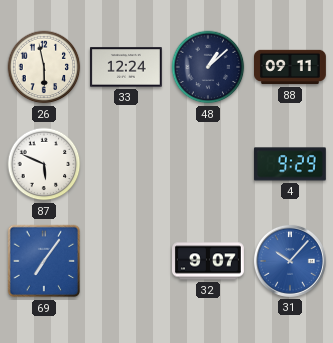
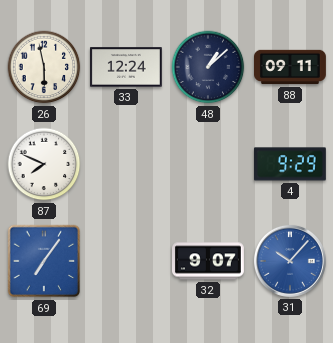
87: 5:49 -> 7:49
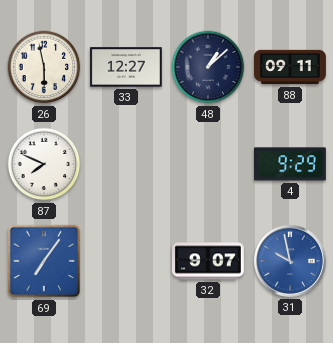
33: 12:24 -> 12:27
31: 10:07 -> 9:58
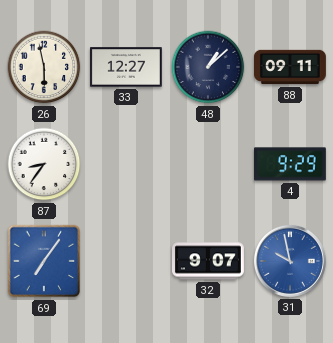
87: 7:49 -> 8:36
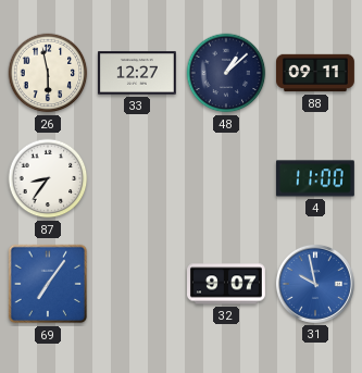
4: 9:29 -> 11:00
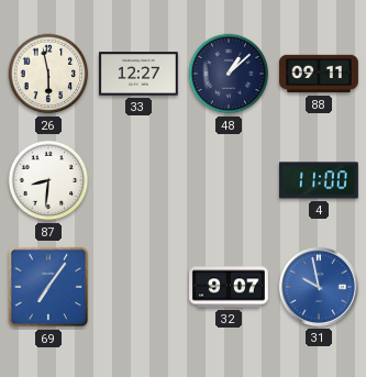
87: 8:36 -> 8:31
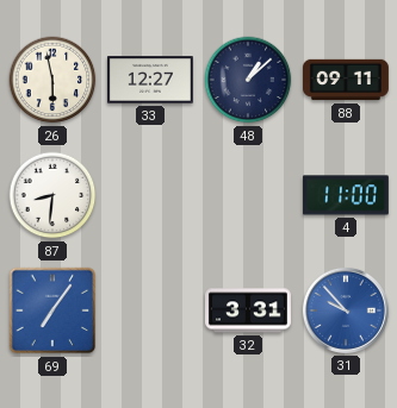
32: 9:07 -> 3:31
31: 9:58 -> 9:53
